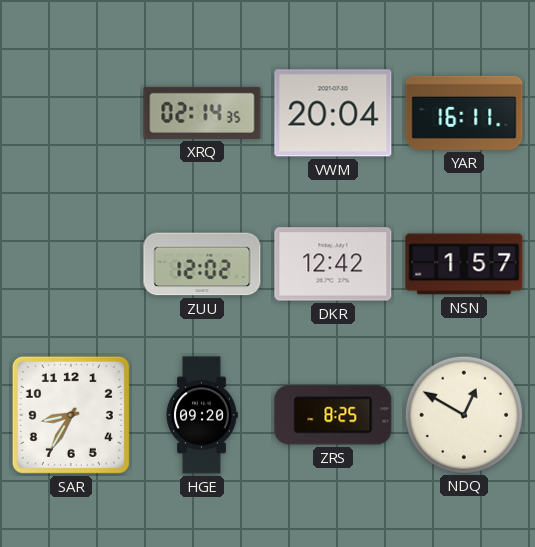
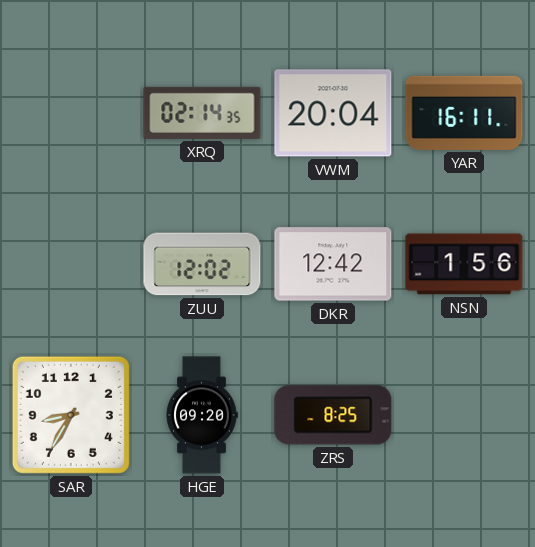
NSN: 1:57 -> 1:56
NDQ: 12:50 -> none
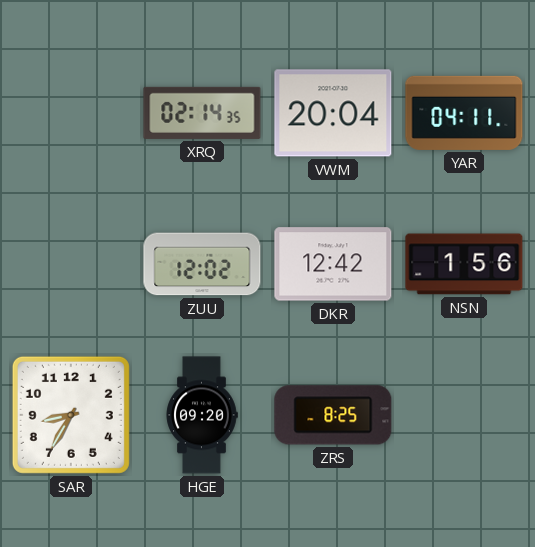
YAR: 16:11 -> 04:11
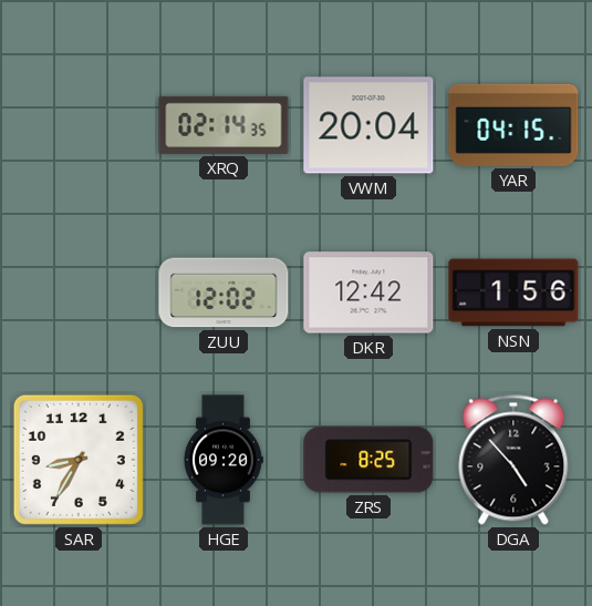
YAR: 04:11 -> 04:15
DGA: none -> 4:53
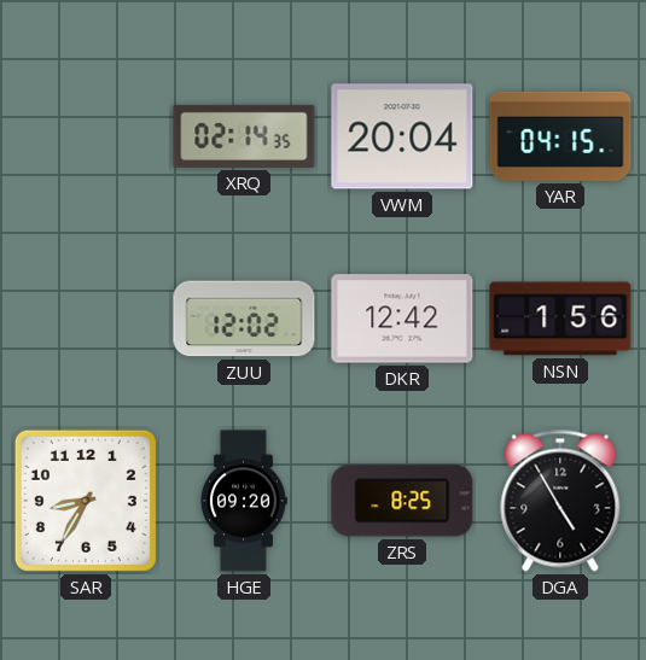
DGA: 4:53 -> 4:55
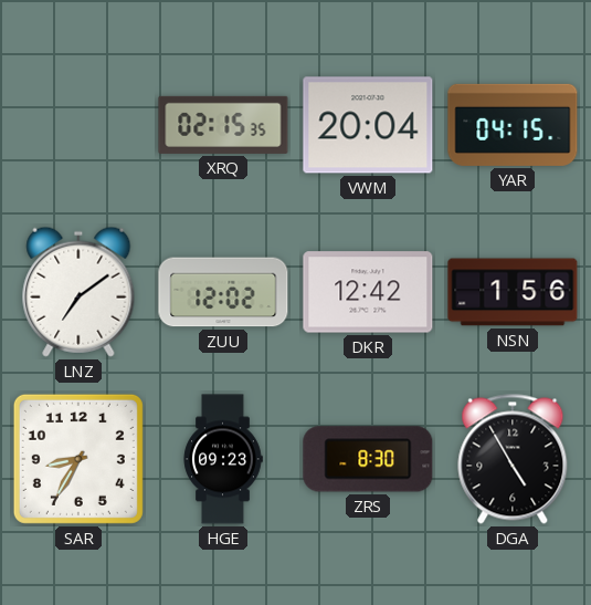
XRQ: 02:14 -> 02:15
LNZ: none -> 7:09
HGE: 09:20 -> 09:23
ZRS: 8:25 -> 8:30
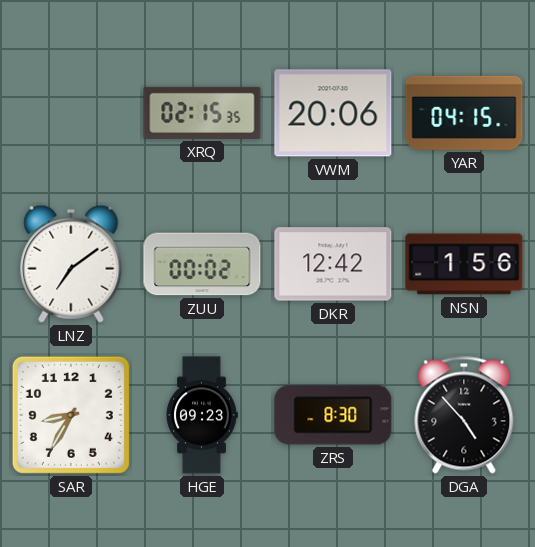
VWM: 20:04 -> 20:06
ZUU: 12:02 -> 00:02
DGA: 4:55 -> 4:53
